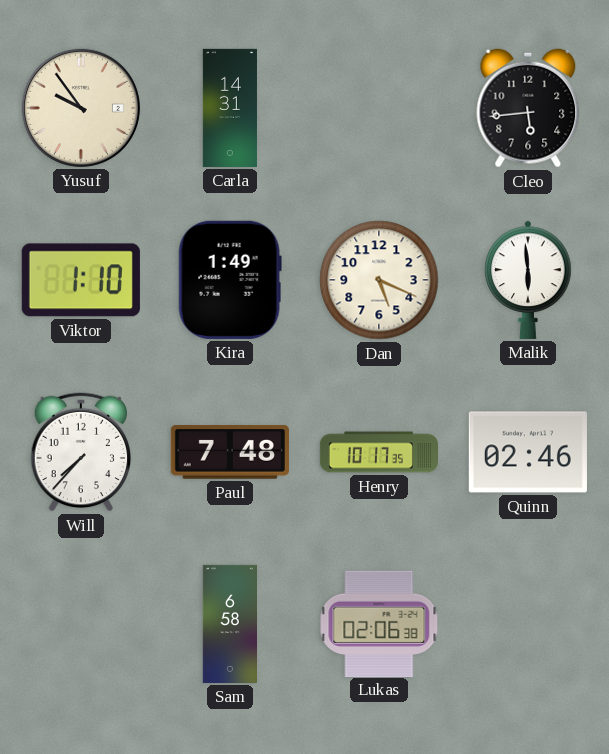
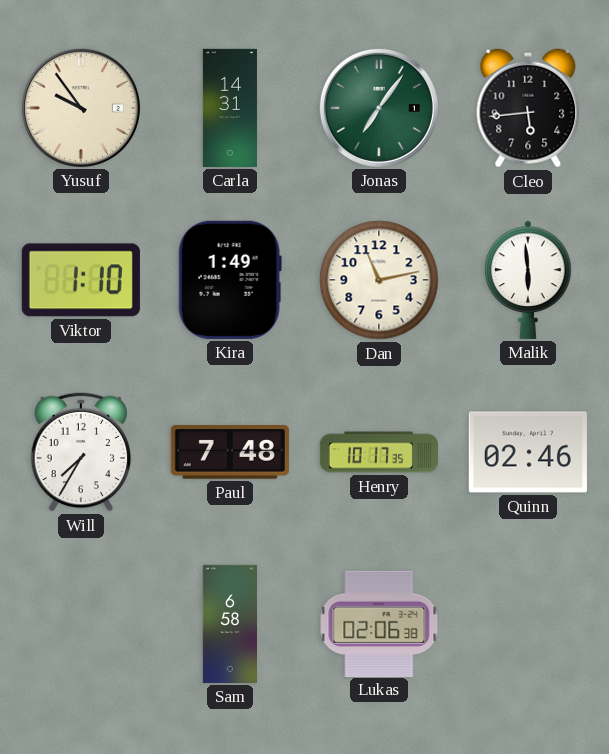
Jonas: none -> 7:06
Dan: 5:19 -> 11:13
Will: 7:37 -> 7:35
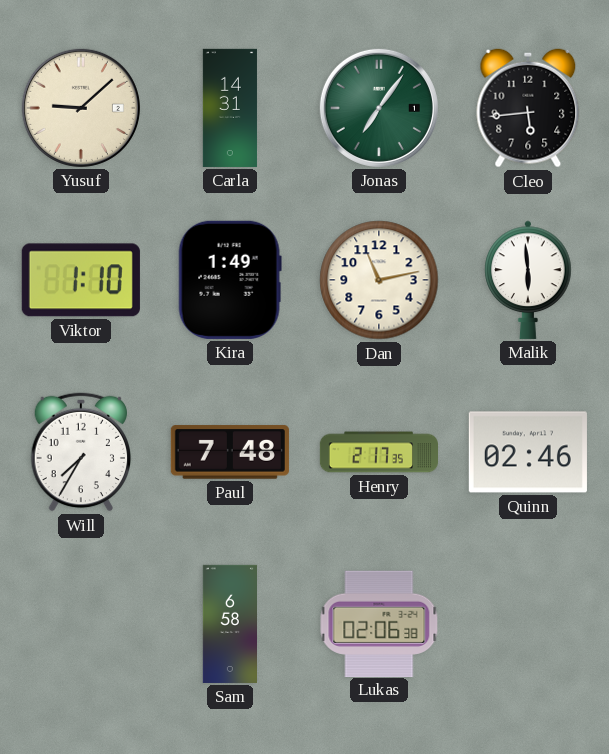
Yusuf: 9:54 -> 9:08
Henry: 10:17 -> 2:17
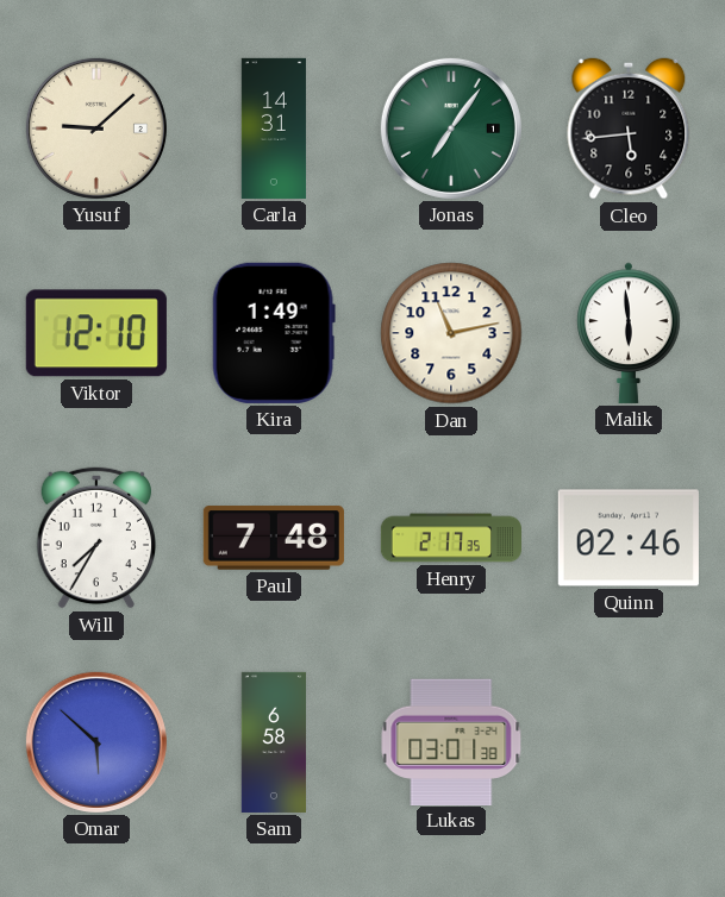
Viktor: 1:10 -> 12:10
Omar: none -> 5:52
Lukas: 02:06 -> 03:01
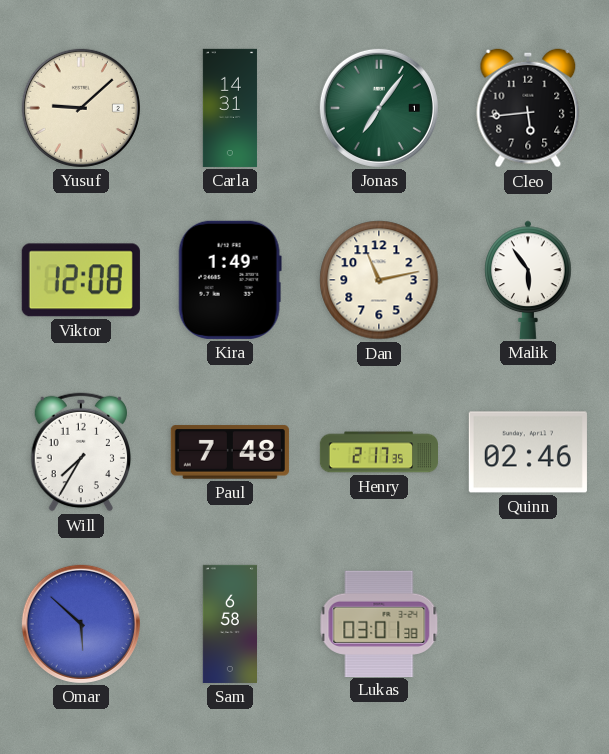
Viktor: 12:10 -> 12:08
Malik: 5:59 -> 5:54
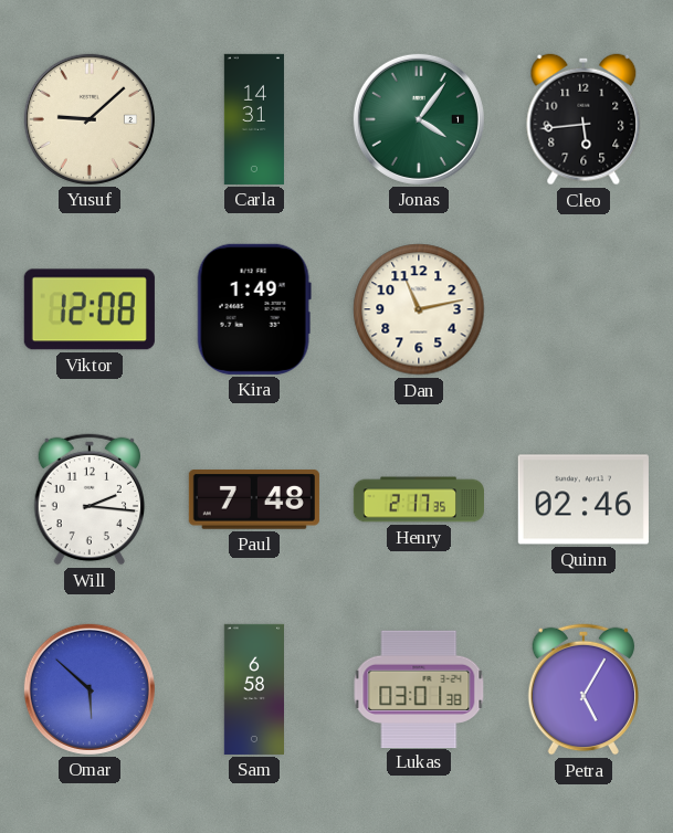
Jonas: 7:06 -> 4:06
Malik: 5:54 -> none
Will: 7:35 -> 2:16
Petra: none -> 5:05
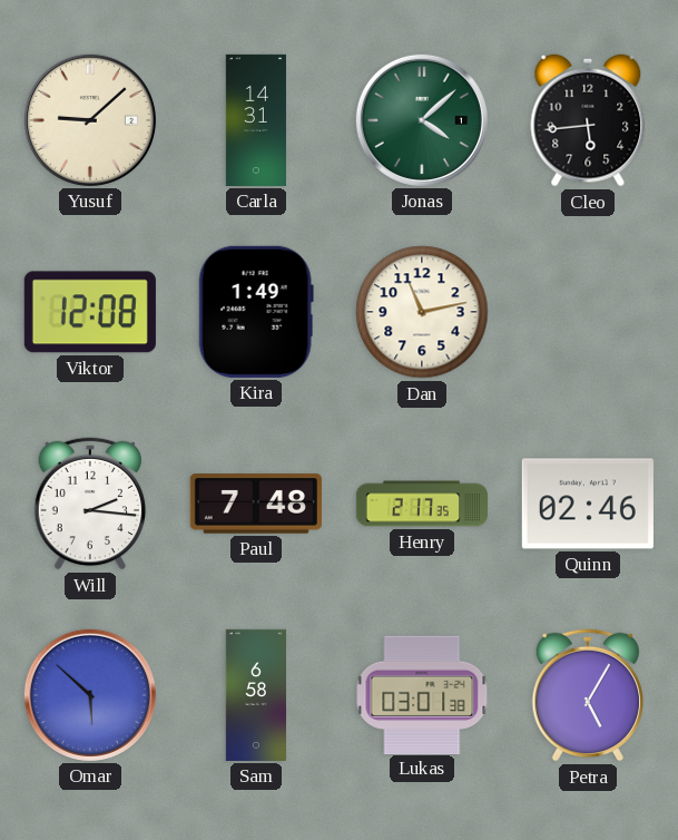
Jonas: 4:06 -> 4:08
